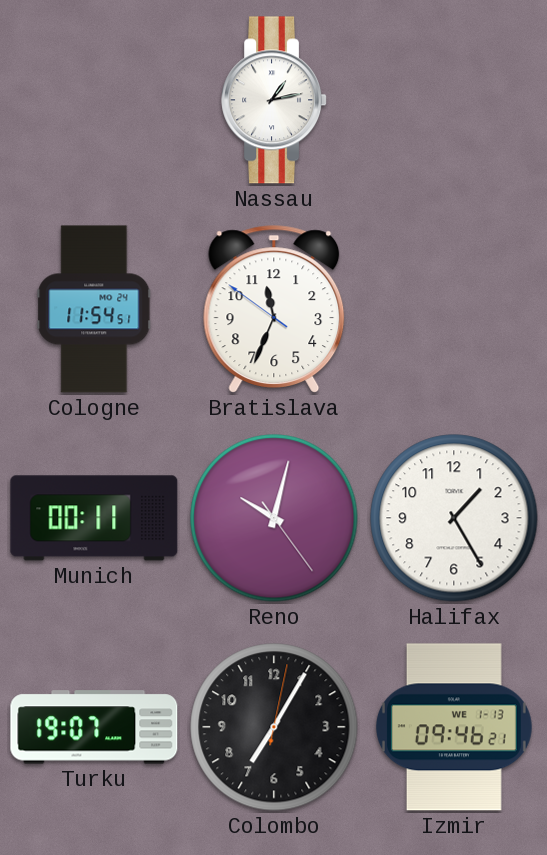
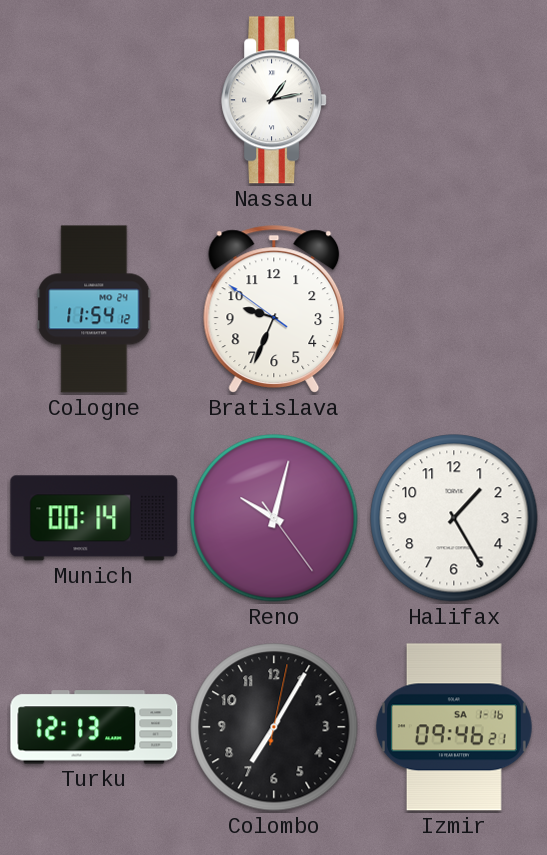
Cologne: 11:54:51 -> 11:54:12
Bratislava: 11:33 -> 9:33
Munich: 00:11 -> 00:14
Turku: 19:07 -> 12:13
Izmir date: WE 1-13 -> SA 1-16
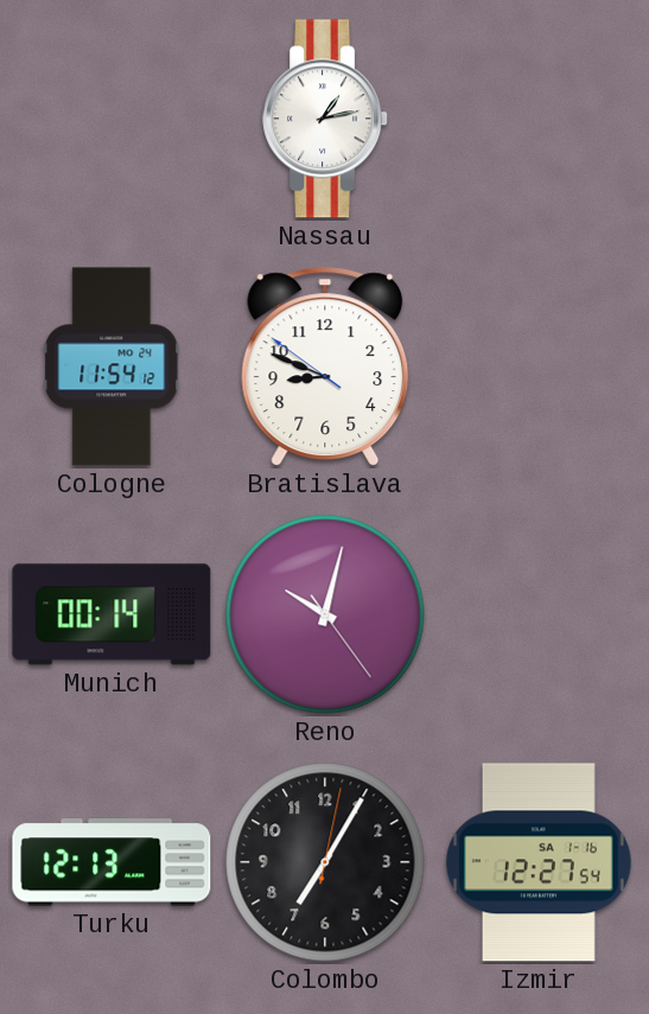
Bratislava: 9:33 -> 8:48
Halifax: 1:25 -> none
Izmir: 09:46 -> 12:27
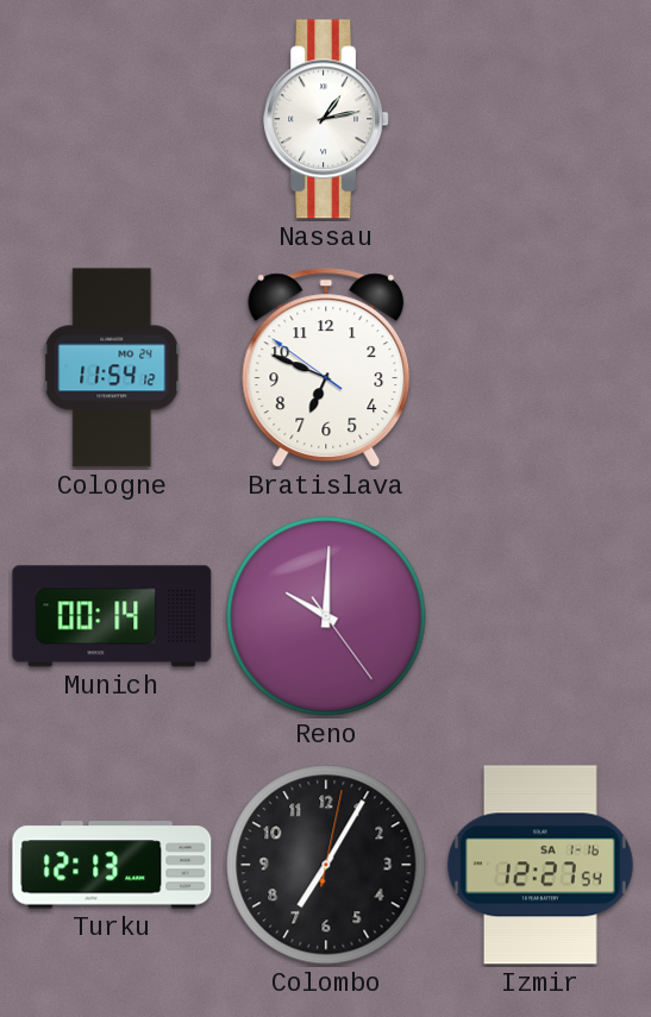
Bratislava: 8:48 -> 6:48
Reno: 10:02 -> 10:00
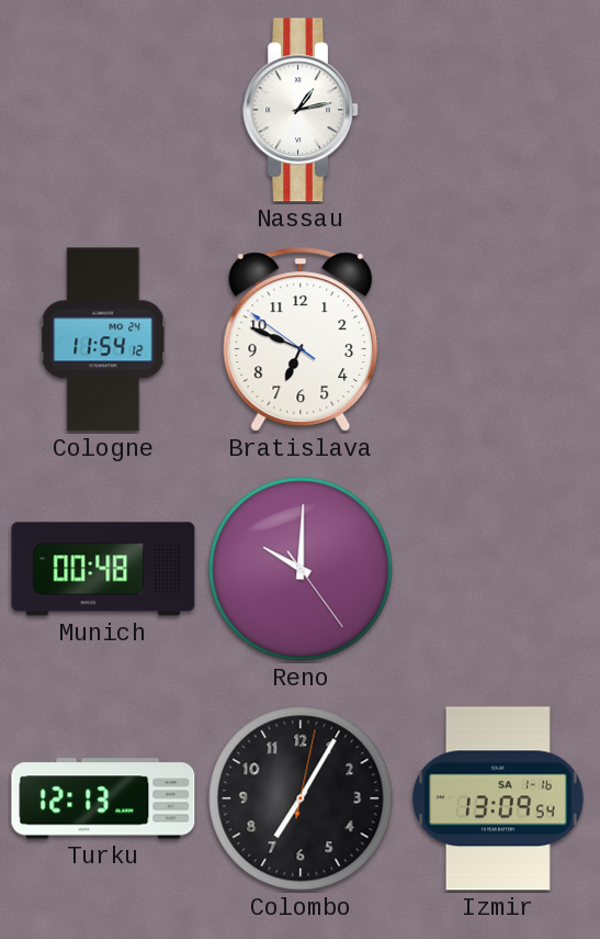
Munich: 00:14 -> 00:48
Izmir: 12:27 -> 13:09
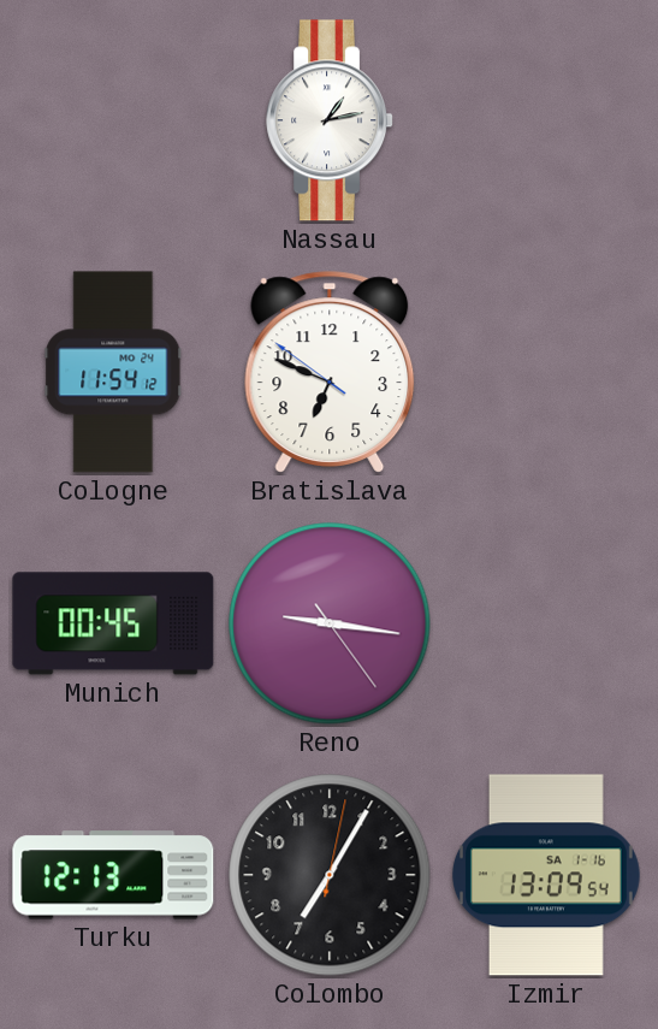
Munich: 00:48 -> 00:45
Reno: 10:00 -> 9:16
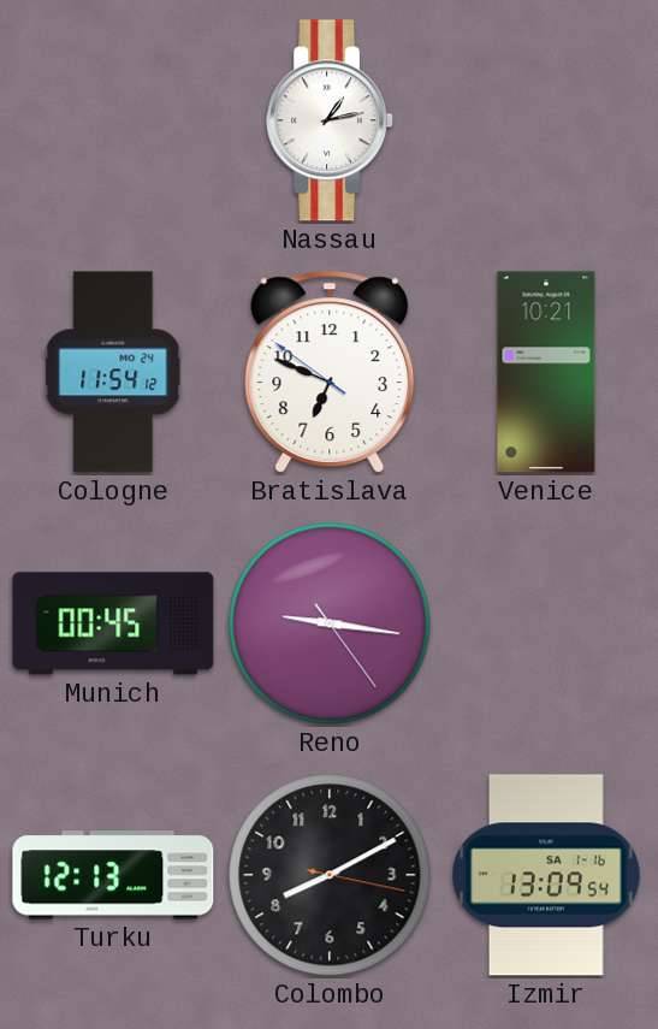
Venice: none -> 10:21
Colombo: 7:05 -> 8:10
